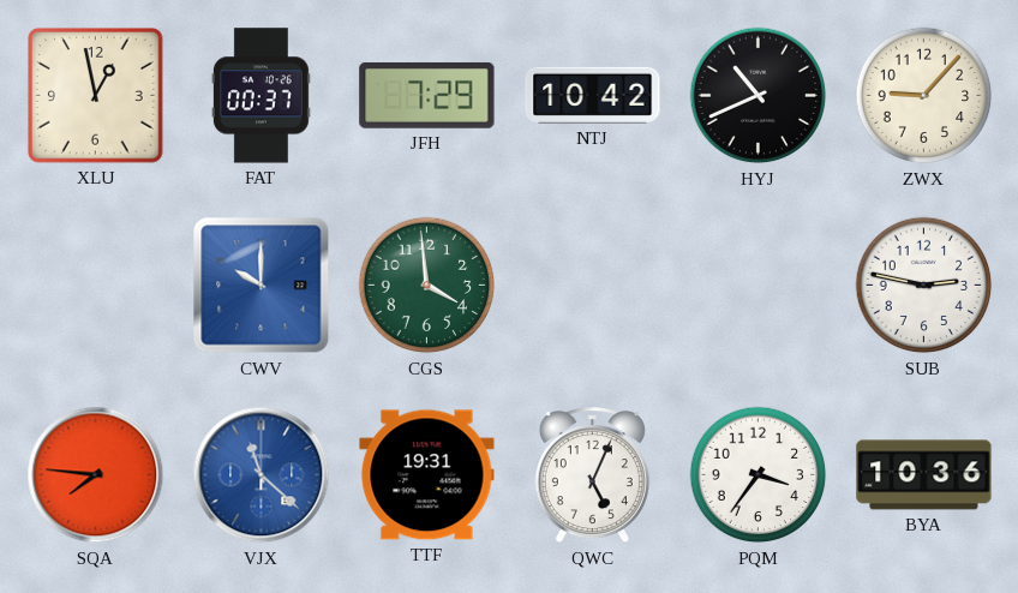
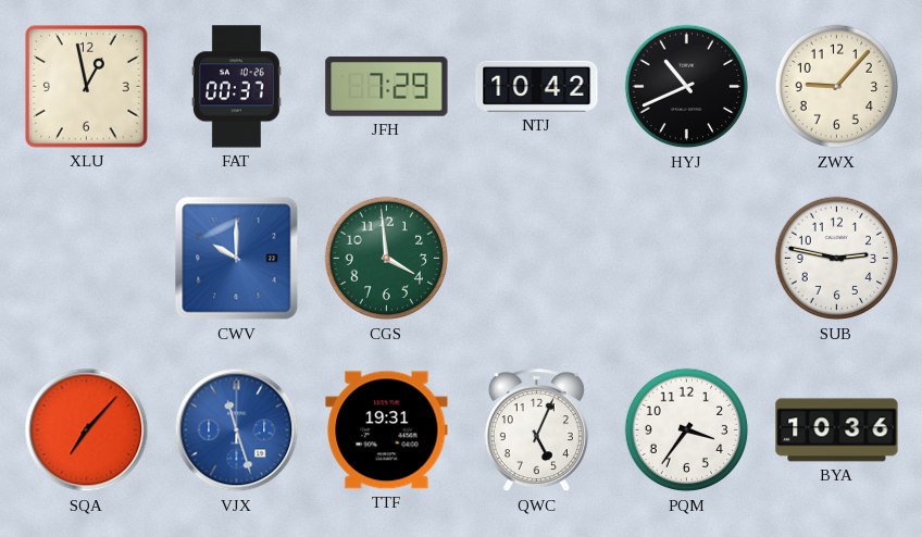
SQA: 7:46 -> 7:07
VJX: 11:22 -> 11:27
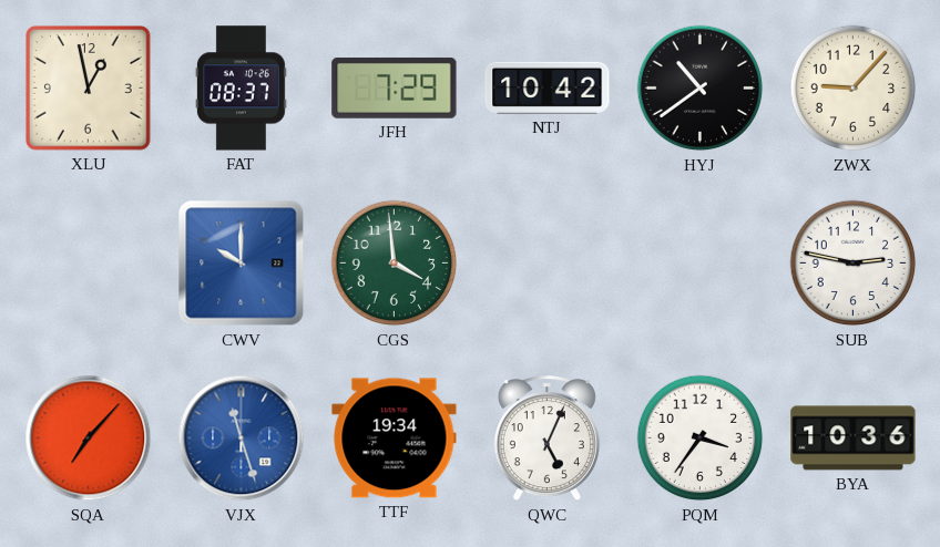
FAT: 00:37 -> 08:37
HYJ: 10:41 -> 10:39
TTF: 19:31 -> 19:34
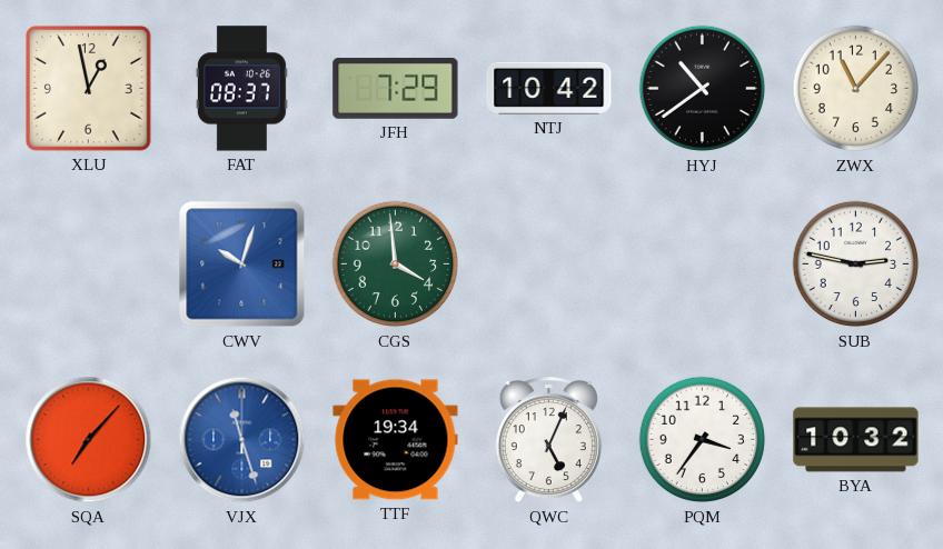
ZWX: 9:07 -> 11:07
CWV: 10:00 -> 10:03
BYA: 10:36 -> 10:32
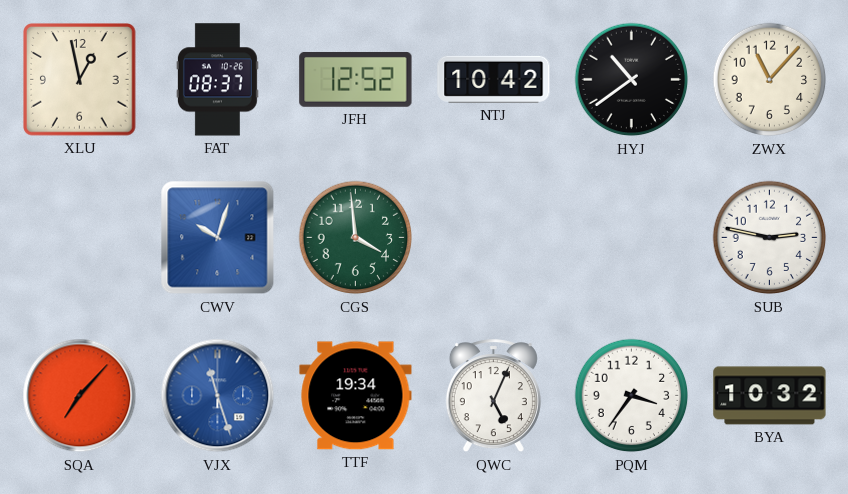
JFH: 7:29 -> 12:52
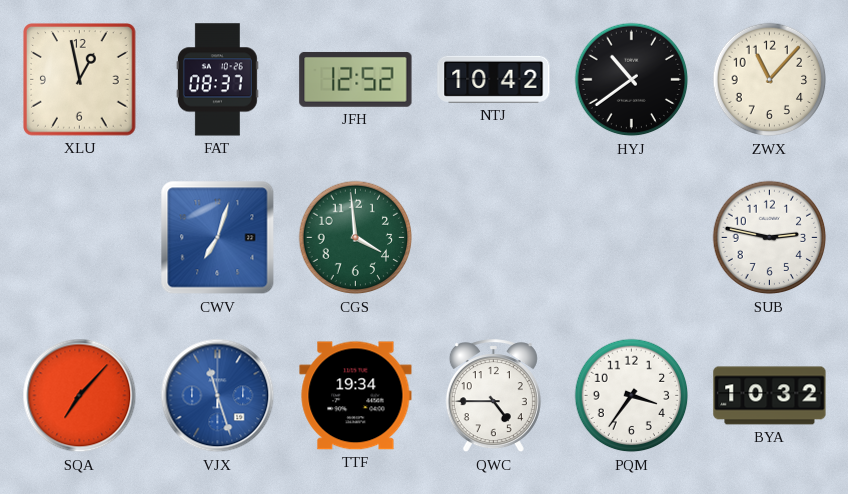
CWV: 10:03 -> 7:03
QWC: 5:04 -> 4:45
